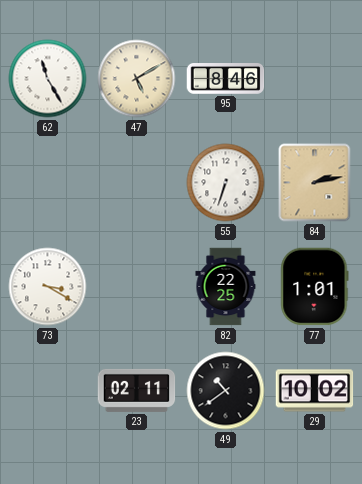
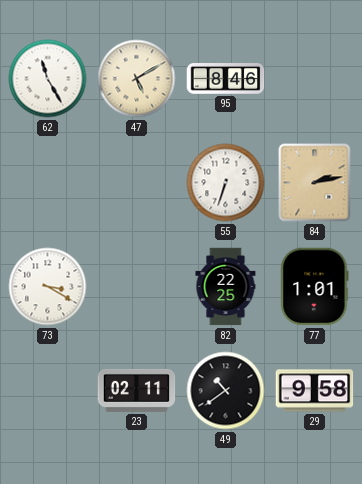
29: 10:02 -> 9:58
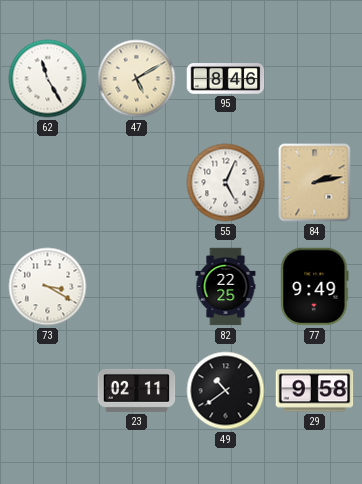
55: 6:33 -> 5:04
77: 1:01 -> 9:49
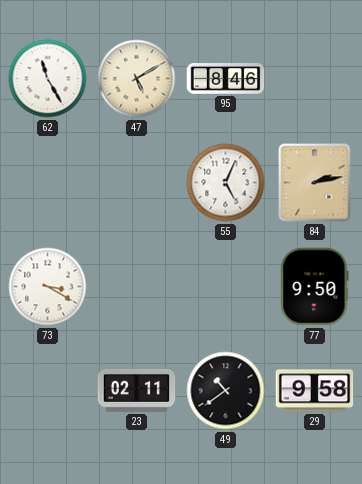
82: 22:25 -> none
77: 9:49 -> 9:50
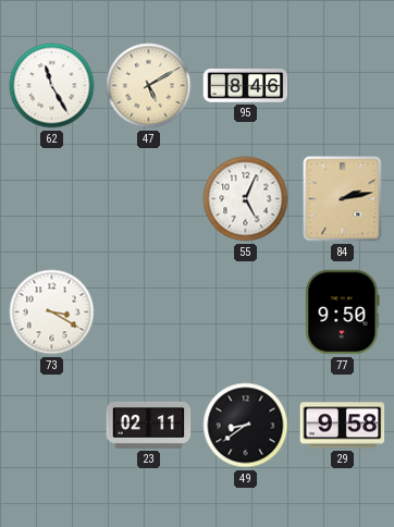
49: 10:39 -> 8:39
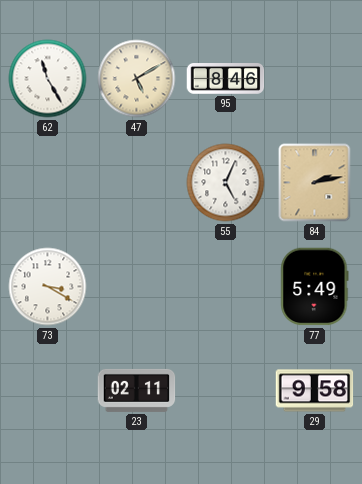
77: 9:50 -> 5:49
49: 8:39 -> none
